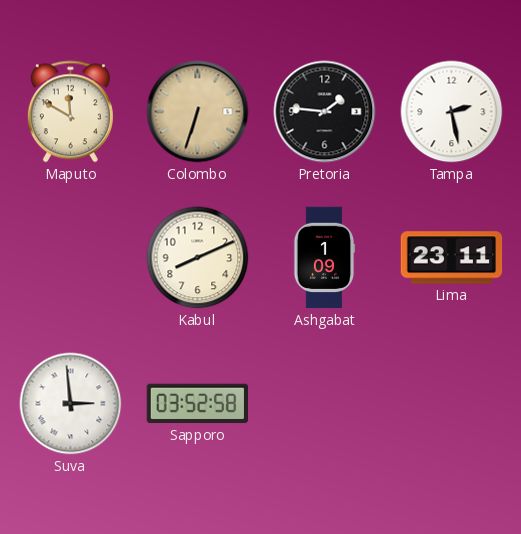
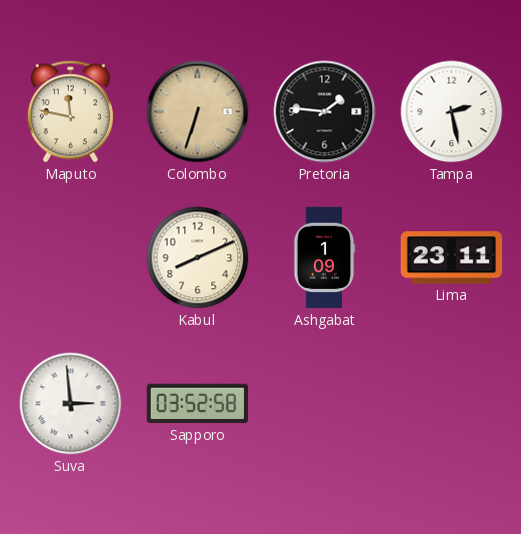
Maputo: 11:50 -> 11:47
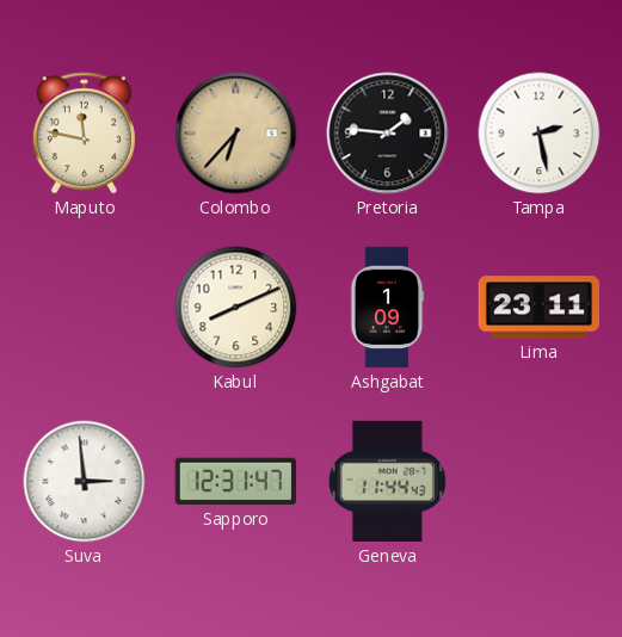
Colombo: 6:33 -> 6:37
Sapporo: 03:52 -> 12:31
Geneva: none -> 11:44
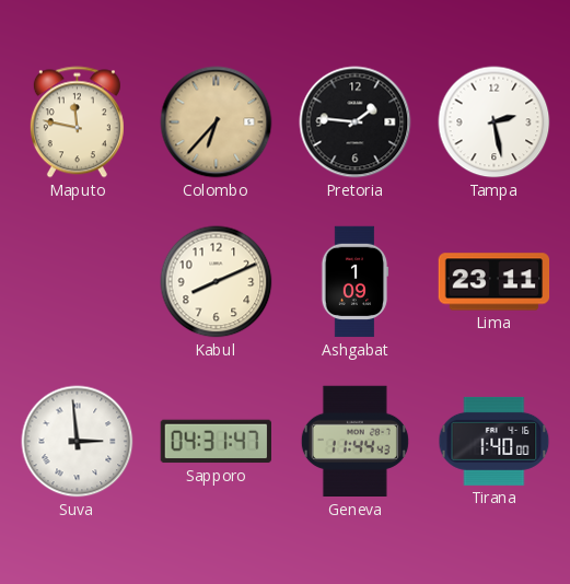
Sapporo: 12:31 -> 04:31
Tirana: none -> 1:40
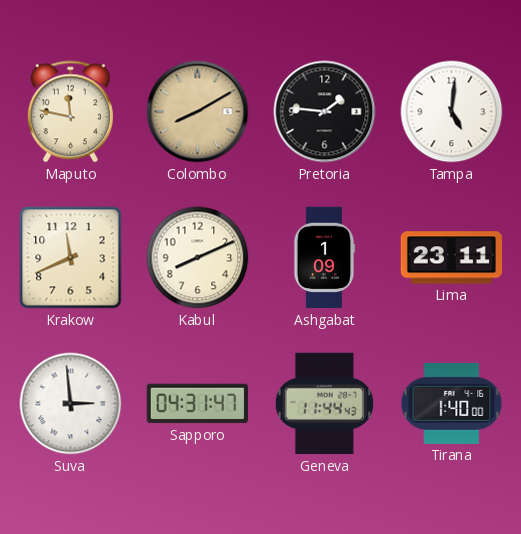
Colombo: 6:37 -> 8:10
Tampa: 2:28 -> 5:01
Krakow: none -> 11:41
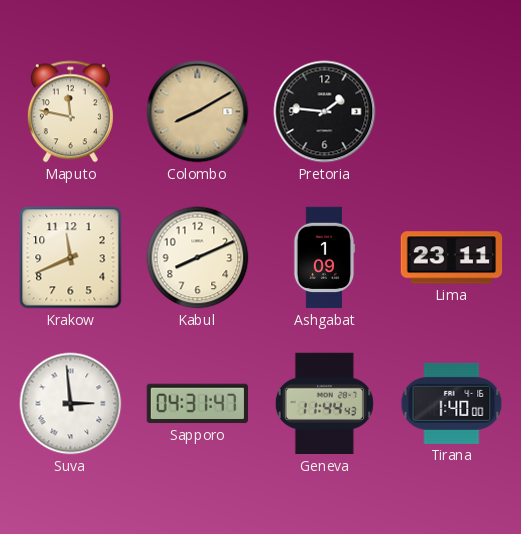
Tampa: 5:01 -> none
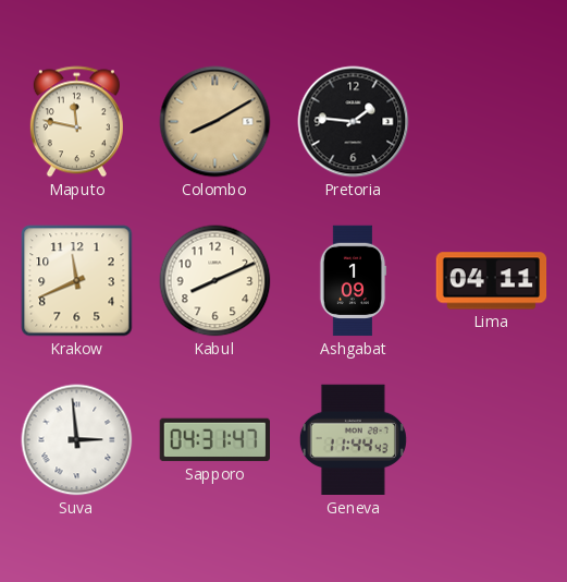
Lima: 23:11 -> 04:11
Tirana: 1:40 -> none
